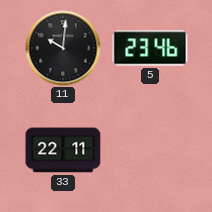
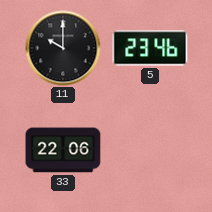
11: 10:01 -> 10:00
33: 22:11 -> 22:06
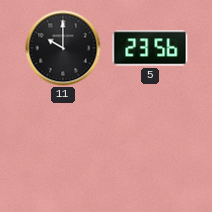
5: 23:46 -> 23:56
33: 22:06 -> none
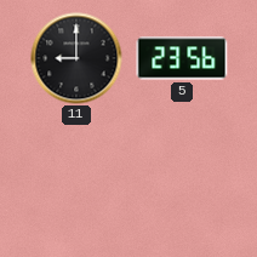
11: 10:00 -> 9:00
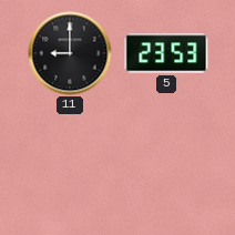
5: 23:56 -> 23:53
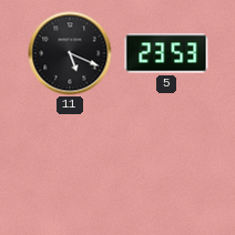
11: 9:00 -> 5:19
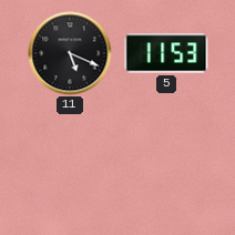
5: 23:53 -> 11:53
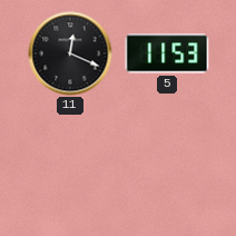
11: 5:19 -> 12:19
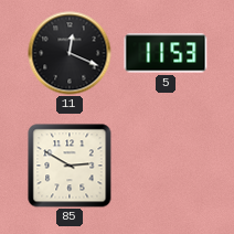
85: none -> 2:50
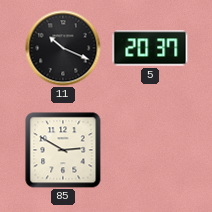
11: 12:19 -> 10:19
5: 11:53 -> 20:37
